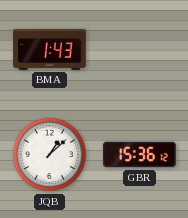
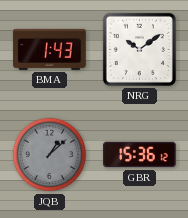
NRG: none -> 10:09
JQB dial: white -> grey
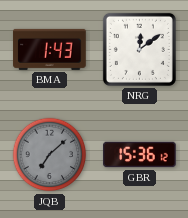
NRG: 10:09 -> 12:09
JQB: 1:08 -> 7:08
